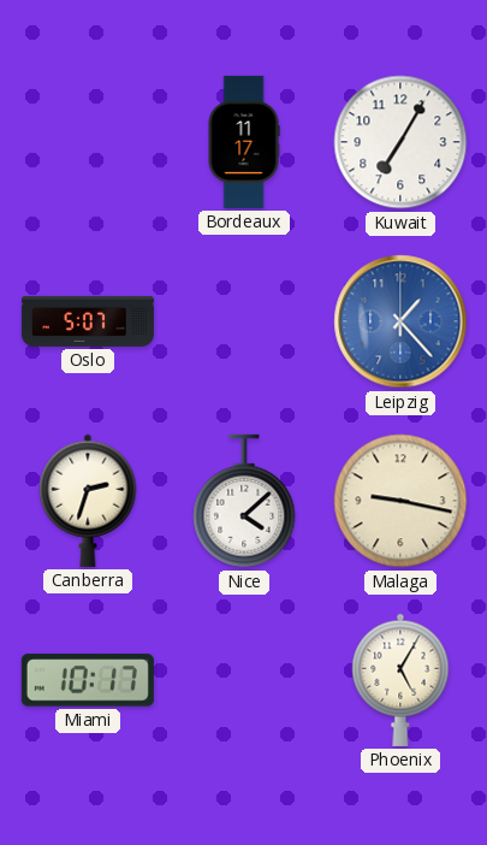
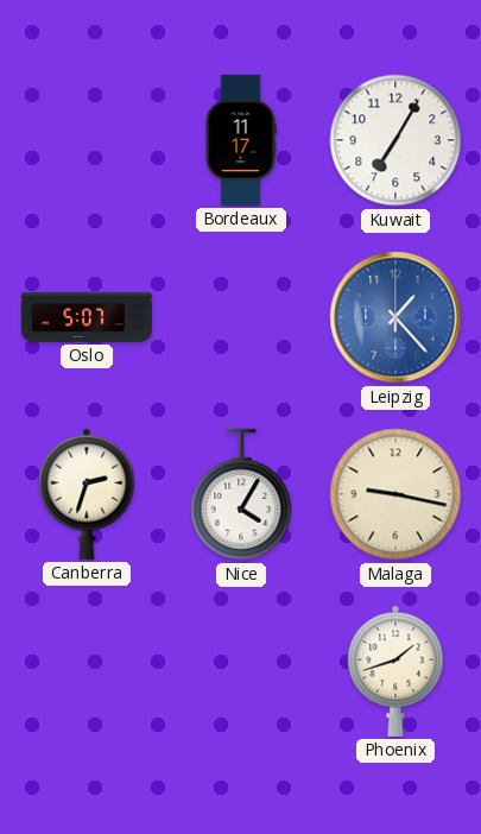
Nice: 4:08 -> 4:05
Miami: 10:17 -> none
Phoenix: 5:05 -> 1:42
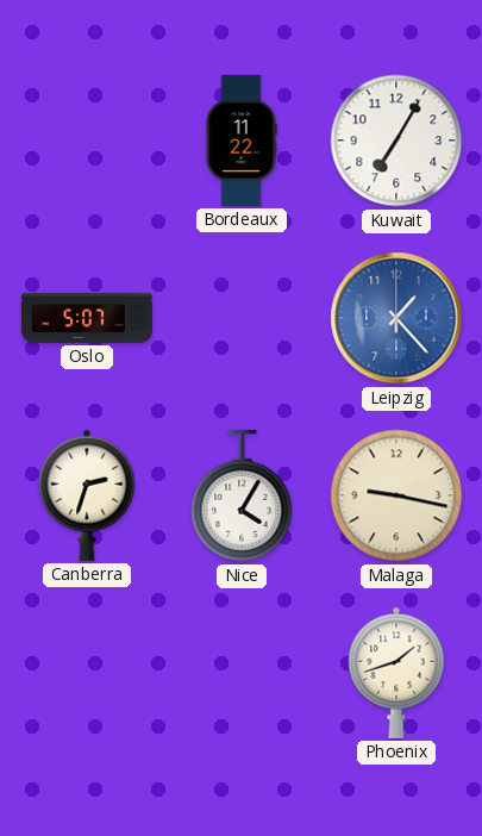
Bordeaux: 11:17 -> 11:22
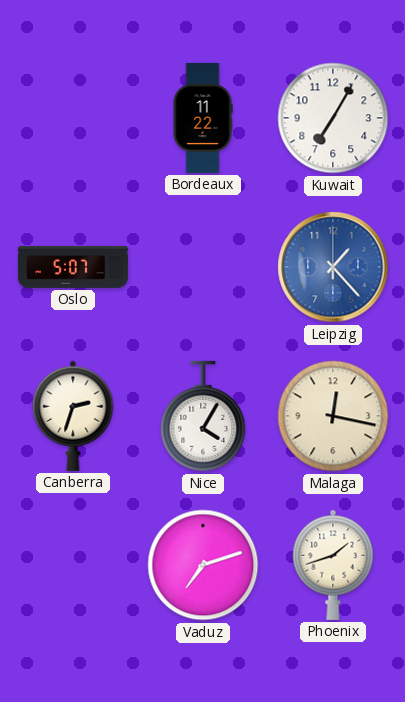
Malaga: 9:17 -> 12:17
Vaduz: none -> 7:12
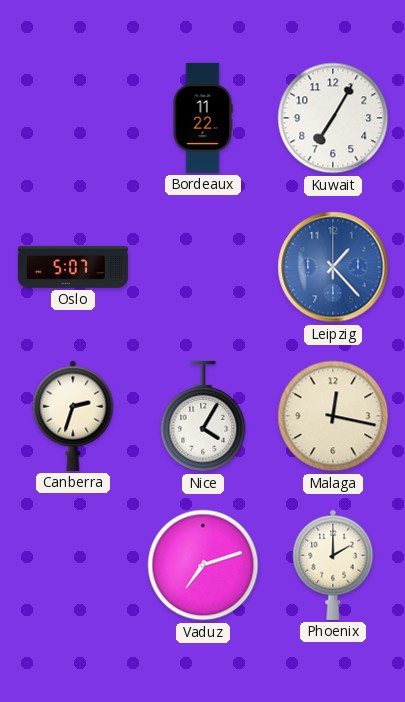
Phoenix: 1:42 -> 2:00
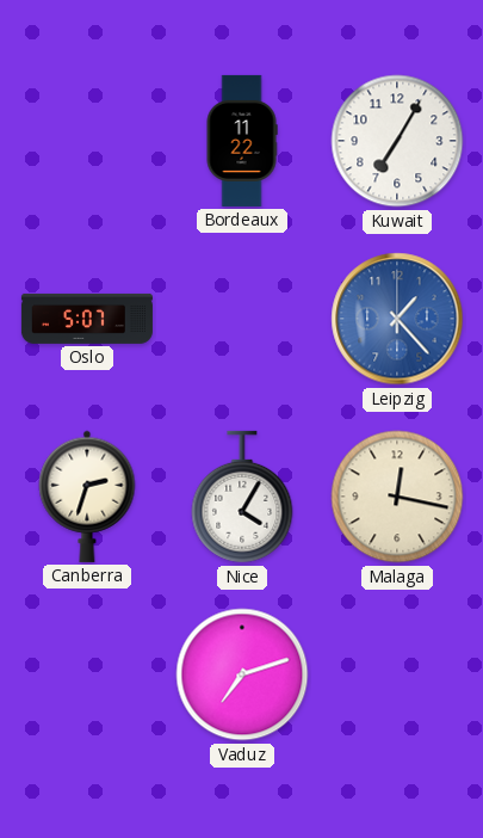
Phoenix: 2:00 -> none
